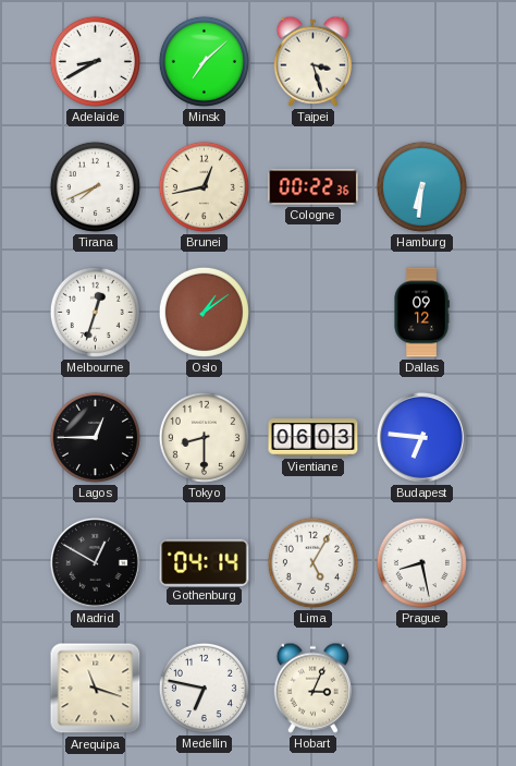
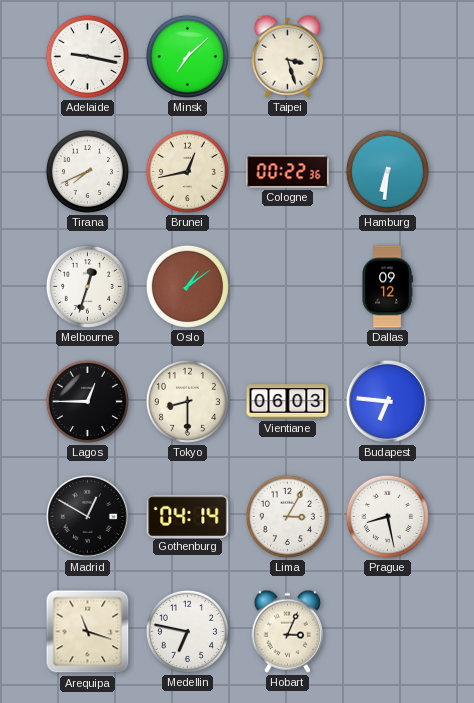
Adelaide: 8:40 -> 9:17
Lima: 5:05 -> 3:05
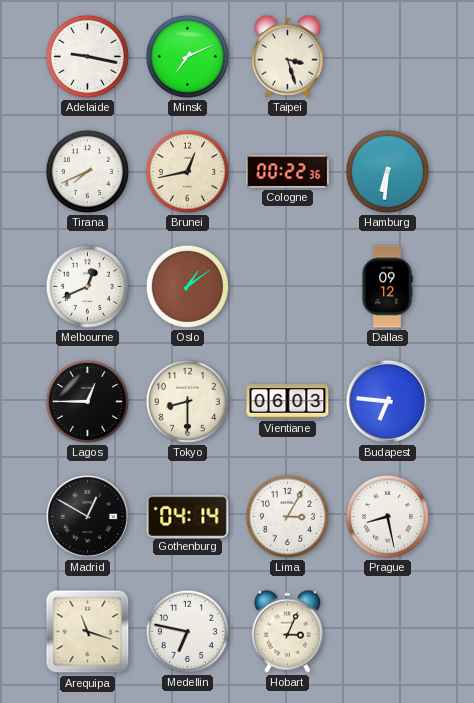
Minsk: 7:08 -> 7:11
Melbourne: 12:33 -> 12:41
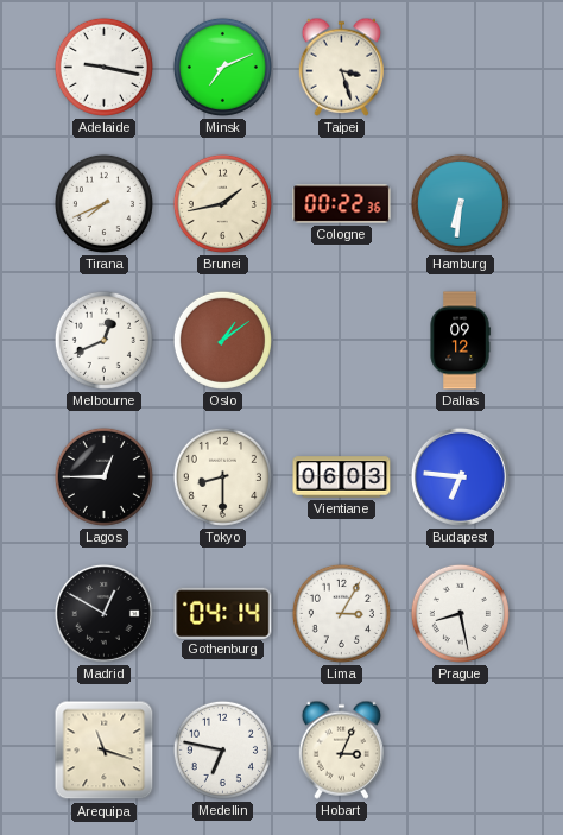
Brunei: 12:43 -> 1:43
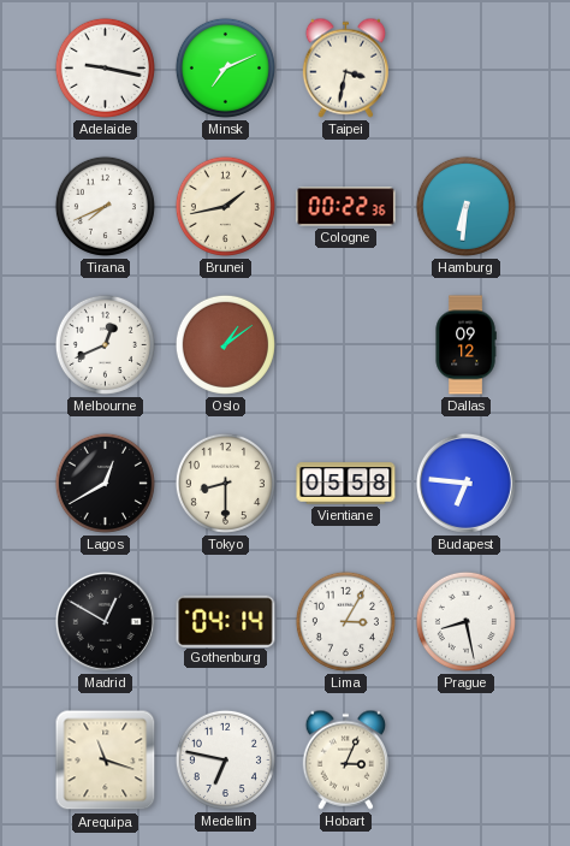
Taipei: 3:27 -> 3:32
Lagos: 12:45 -> 12:40
Vientiane: 06:03 -> 05:58
